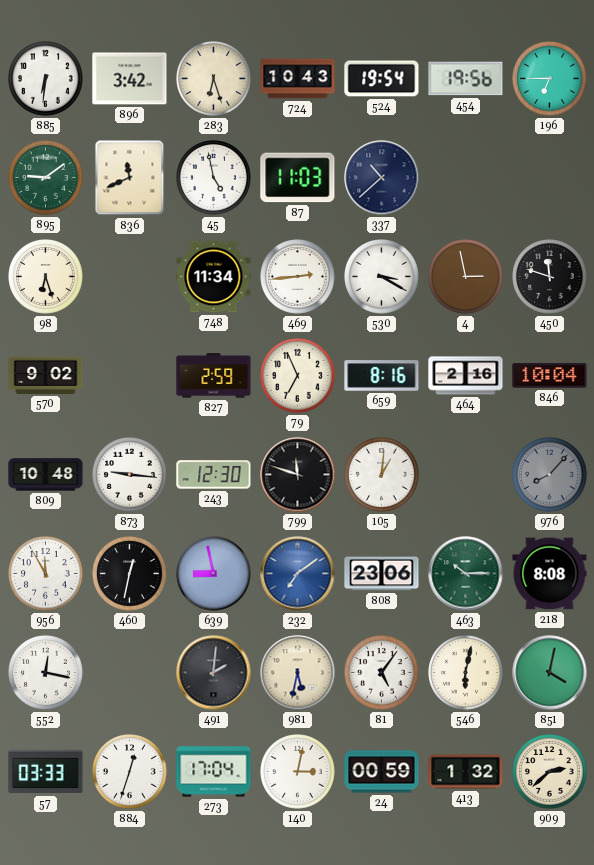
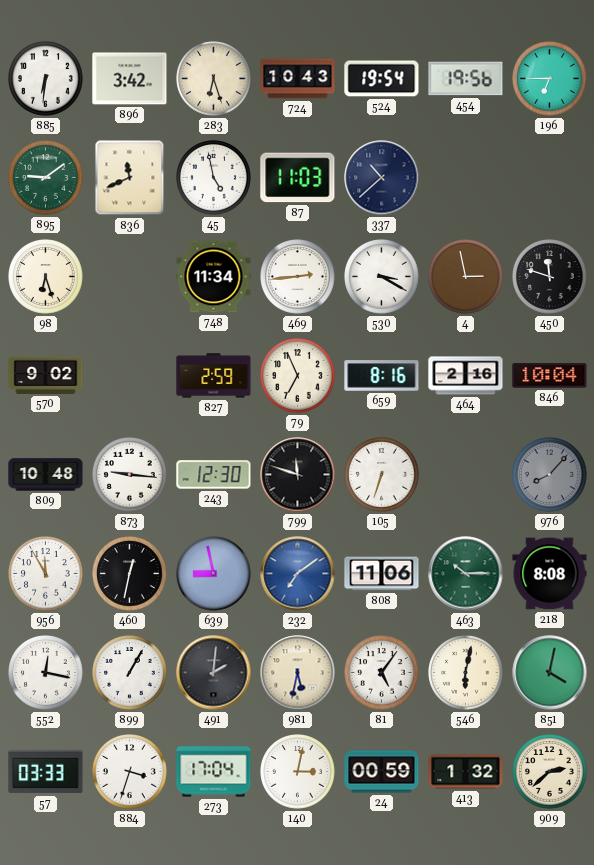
105: 1:01 -> 6:33
808: 23:06 -> 11:06
899: none -> 1:05
884: 12:33 -> 3:33
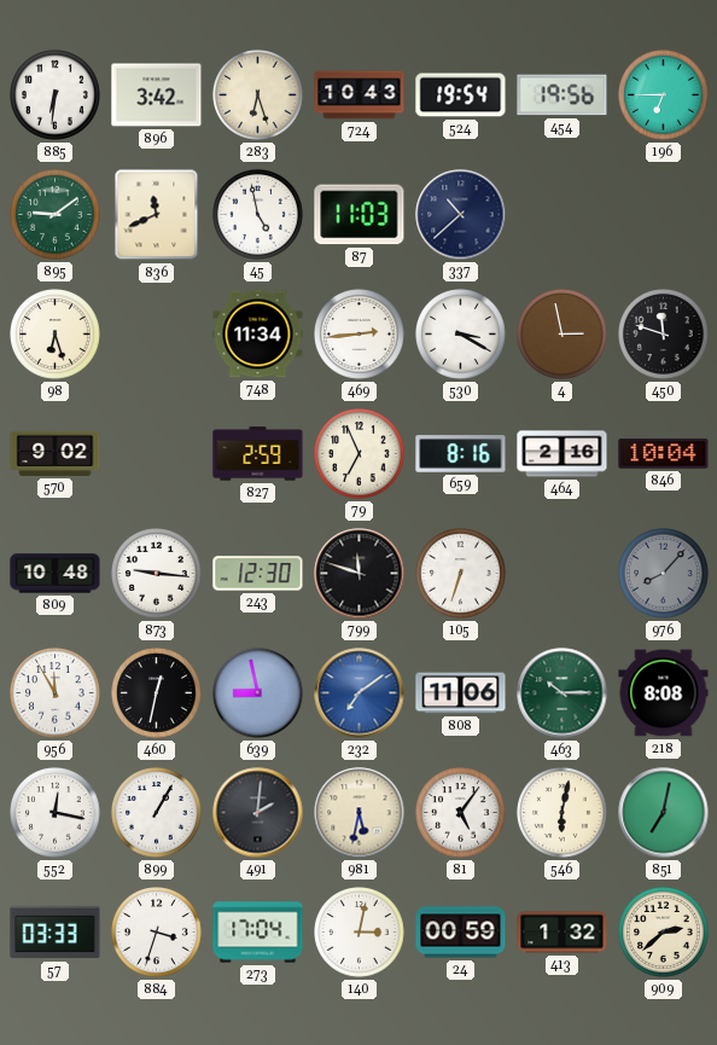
851: 4:02 -> 7:02
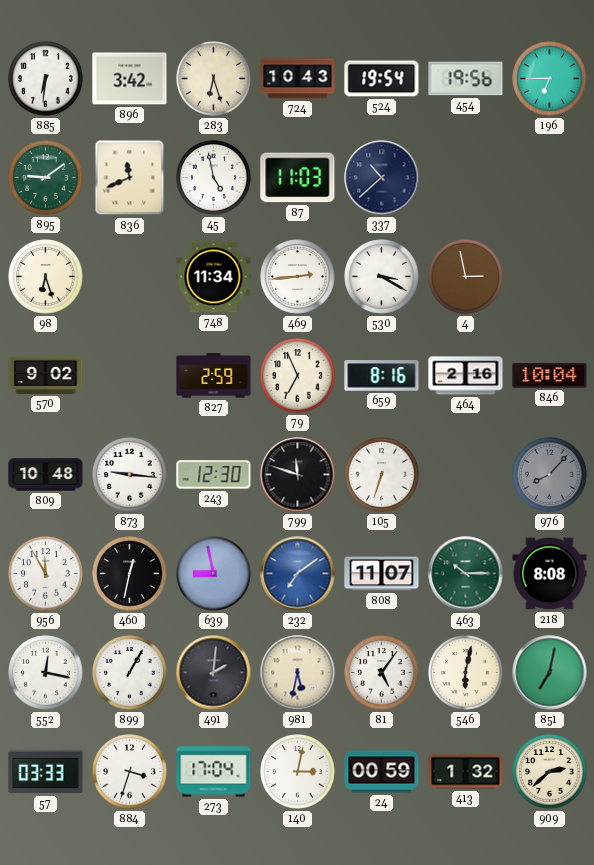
450: 11:48 -> none
808: 11:06 -> 11:07
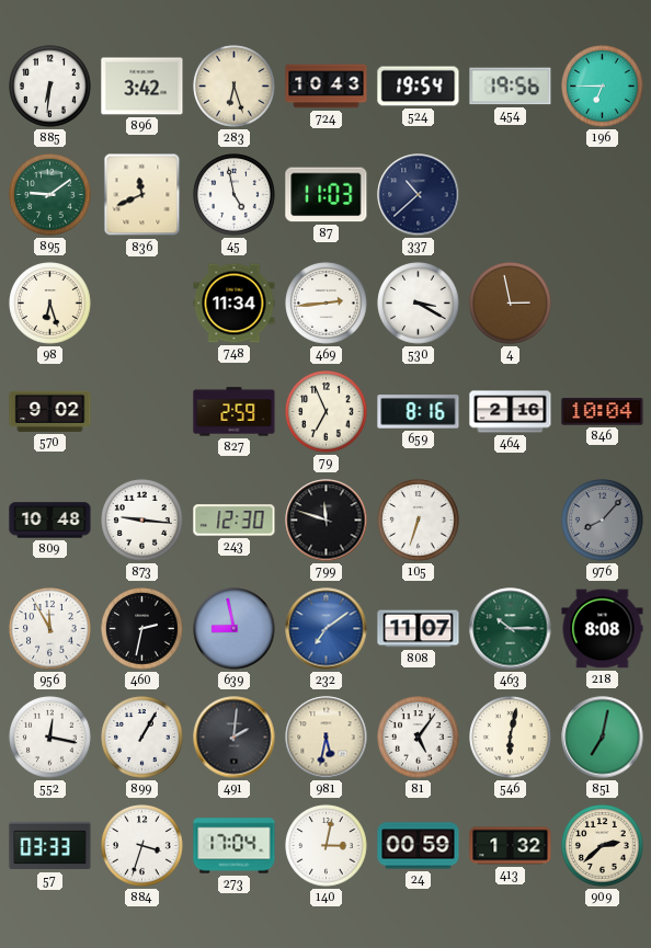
460: 12:32 -> 2:32
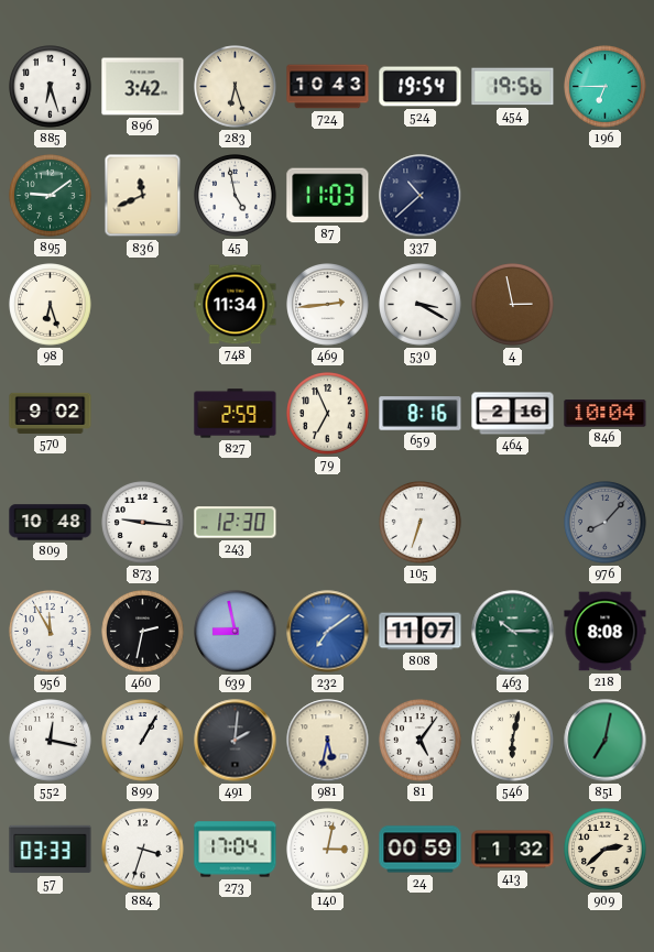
885: 6:31 -> 6:27
799: 11:48 -> none
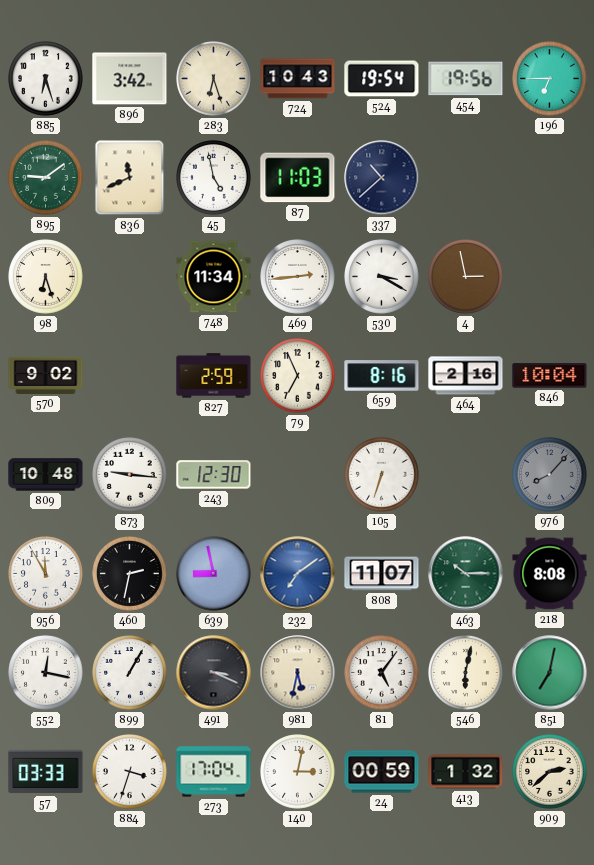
491: 2:01 -> 3:19
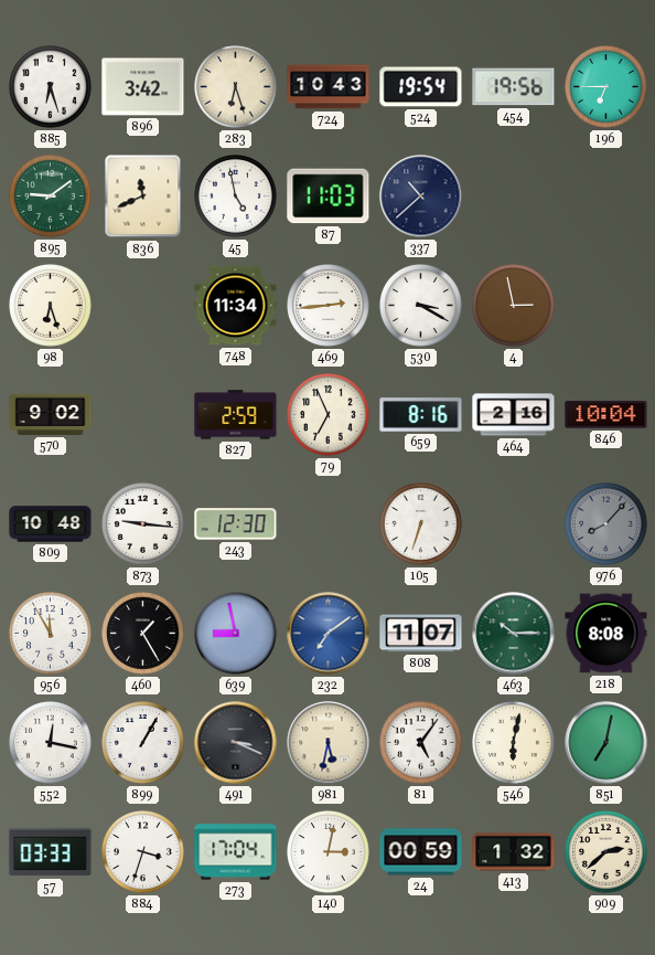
460: 2:32 -> 1:25
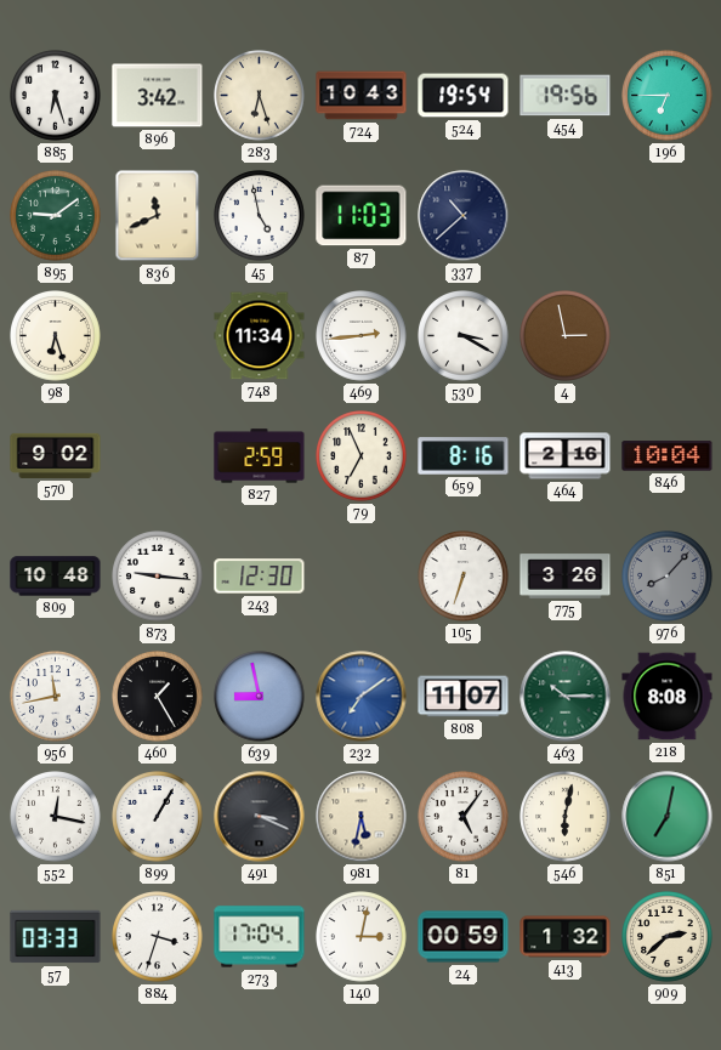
775: none -> 3:26
956: 11:55 -> 11:43
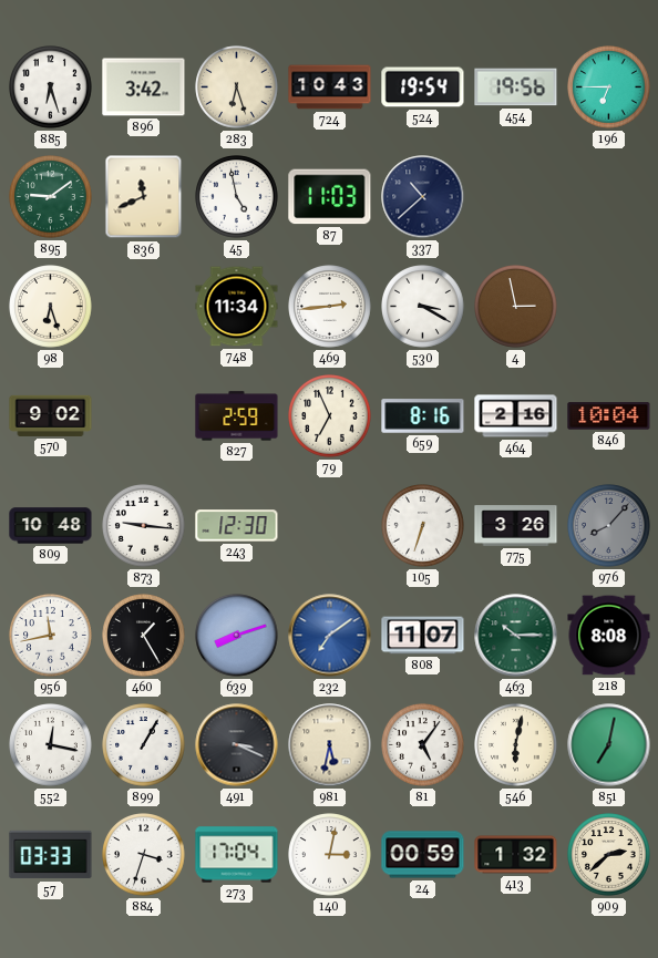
639: 8:58 -> 8:12
